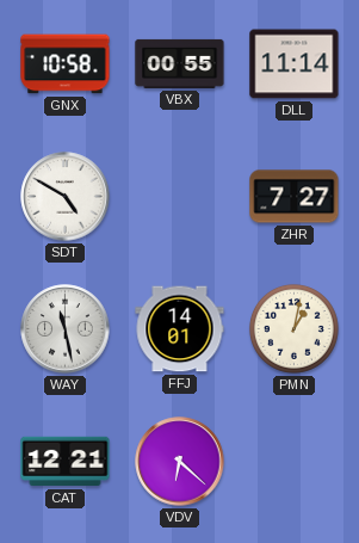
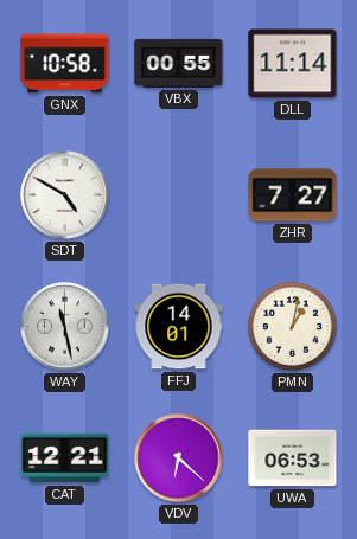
UWA: none -> 06:53
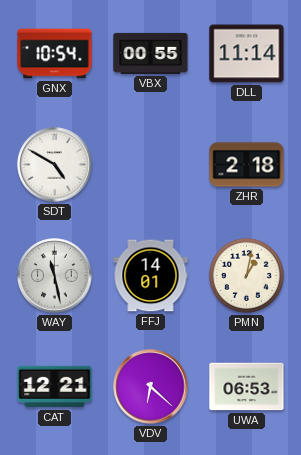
GNX: 10:58 -> 10:54
ZHR: 7:27 -> 2:18
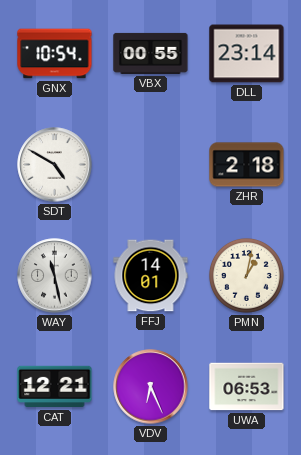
DLL: 11:14 -> 23:14
VDV: 6:22 -> 6:26
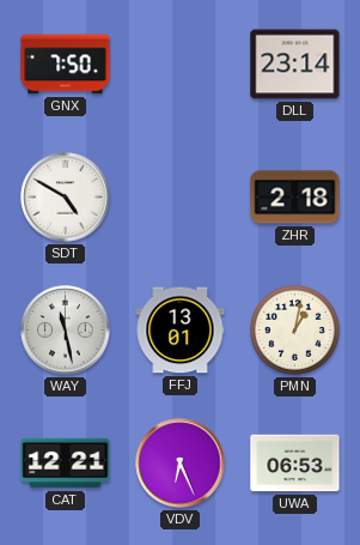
GNX: 10:54 -> 7:50
VBX: 00:55 -> none
FFJ: 14:01 -> 13:01
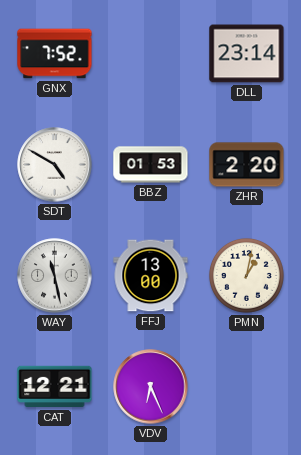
GNX: 7:50 -> 7:52
BBZ: none -> 01:53
ZHR: 2:18 -> 2:20
FFJ: 13:01 -> 13:00
UWA: 06:53 -> none
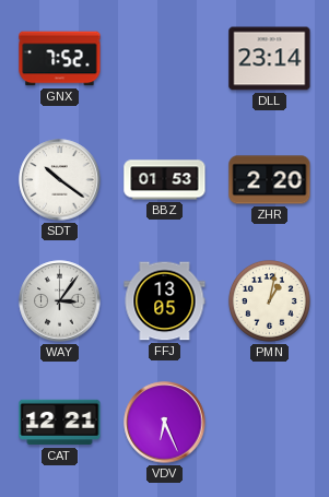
SDT: 4:50 -> 10:21
WAY: 11:28 -> 3:06
FFJ: 13:00 -> 13:05
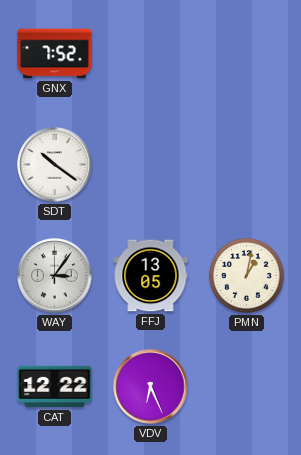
DLL: 23:14 -> none
BBZ: 01:53 -> none
ZHR: 2:20 -> none
CAT: 12:21 -> 12:22
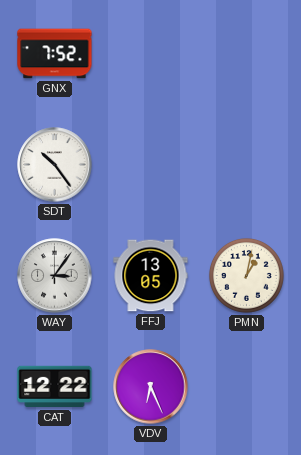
SDT: 10:21 -> 10:24
